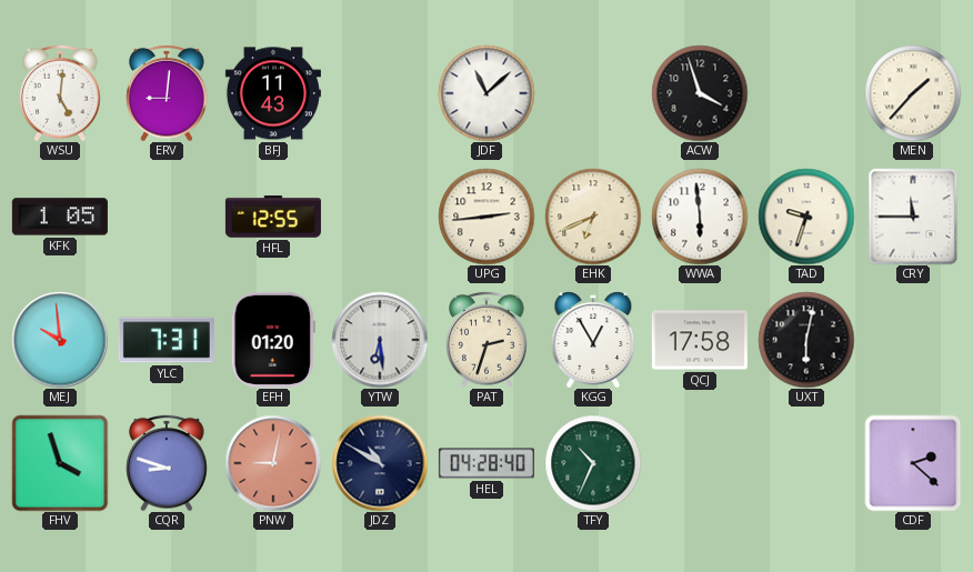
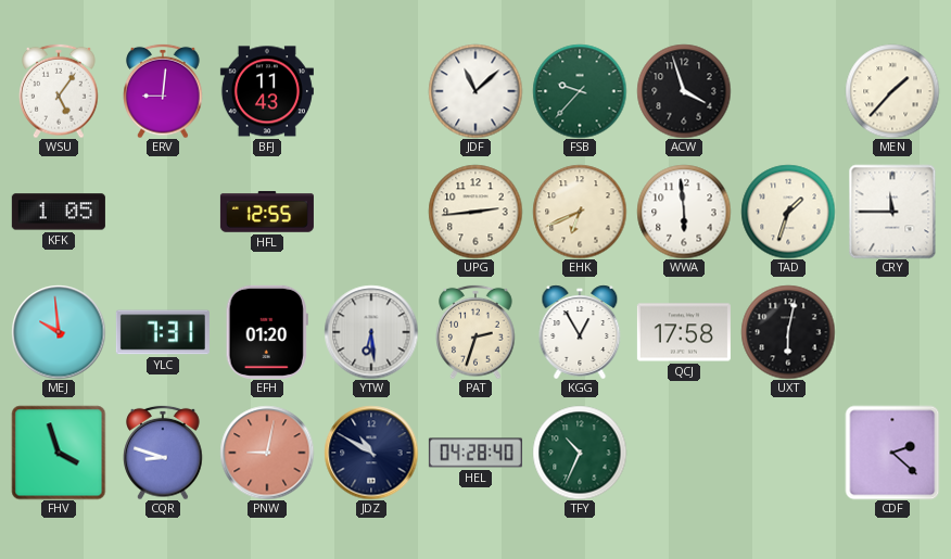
WSU: 5:01 -> 5:06
FSB: none -> 9:37
TAD: 9:33 -> 1:33
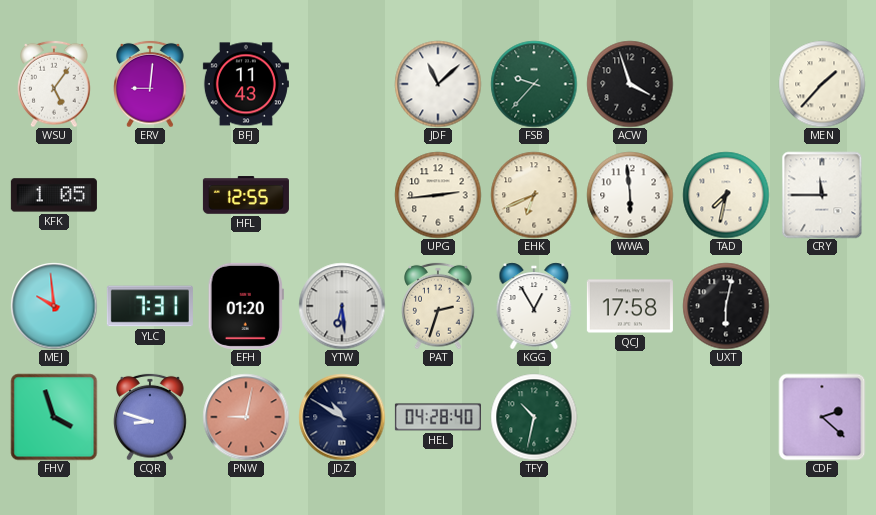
TAD: 1:33 -> 7:32
TFY: 10:34 -> 10:32
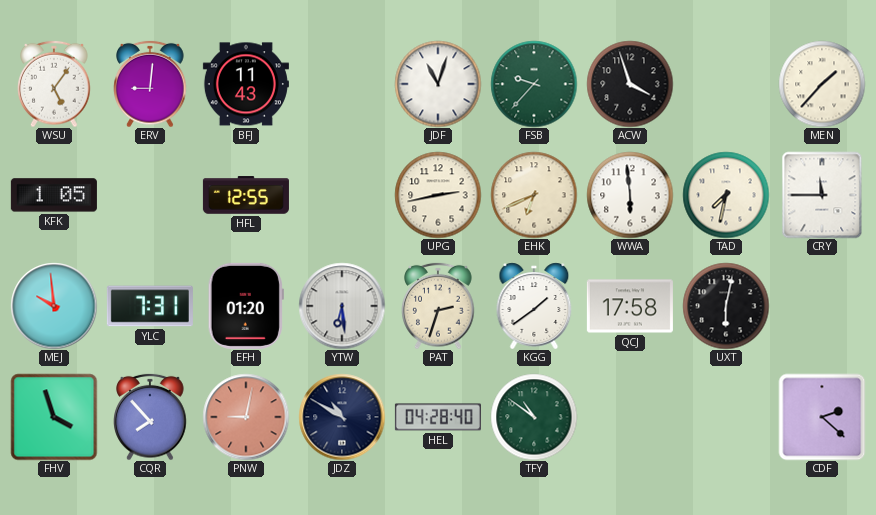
JDF: 11:08 -> 11:03
UPG: 2:44 -> 2:43
KGG: 12:55 -> 1:39
CQR: 8:48 -> 7:53
TFY: 10:32 -> 10:51
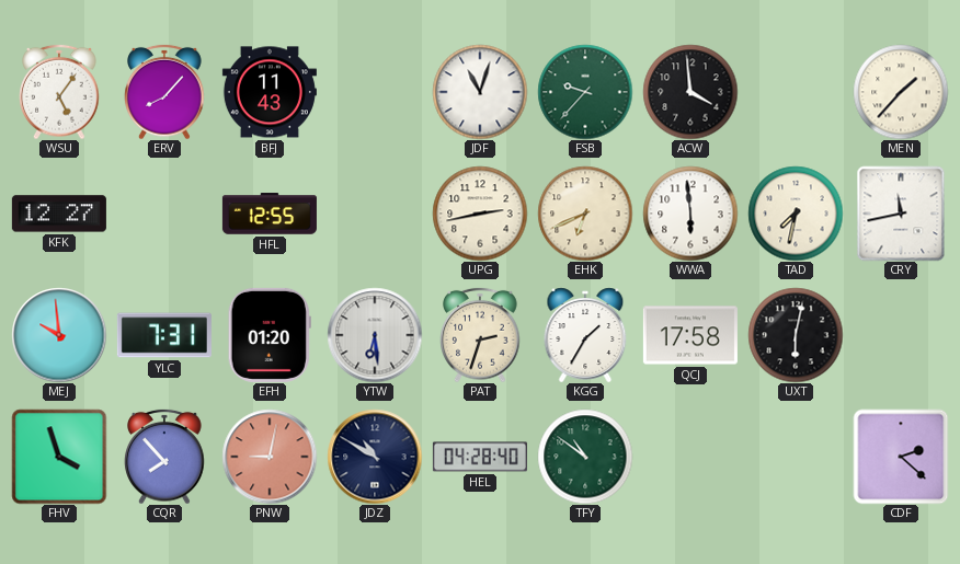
ERV: 9:01 -> 8:07
ACW: 3:57 -> 3:59
KFK: 1:05 -> 12:27
CRY: 11:45 -> 11:43
KGG: 1:39 -> 1:35
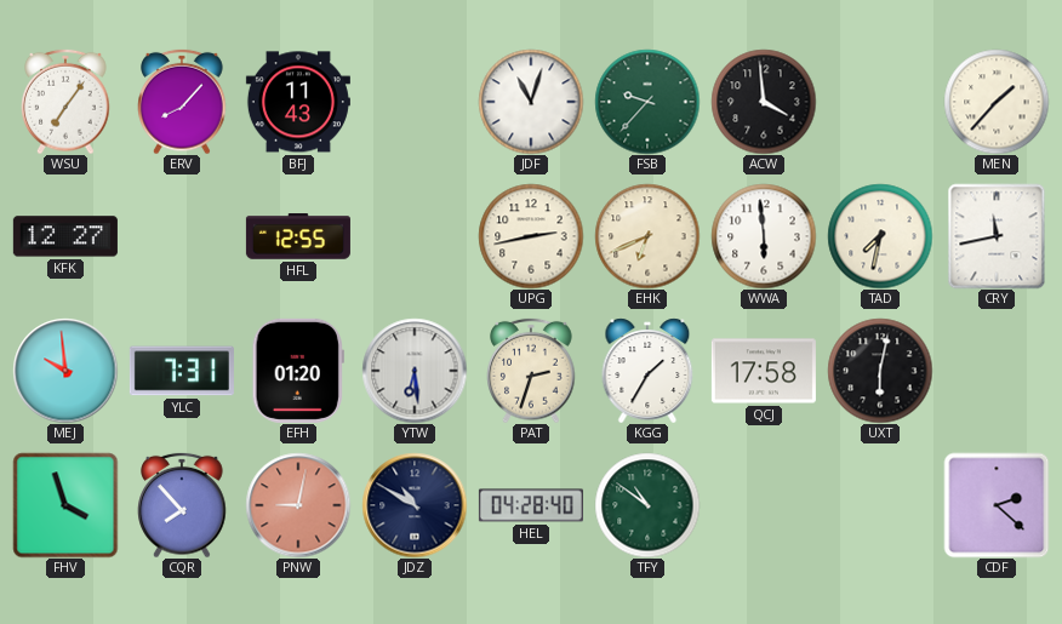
WSU: 5:06 -> 7:06
